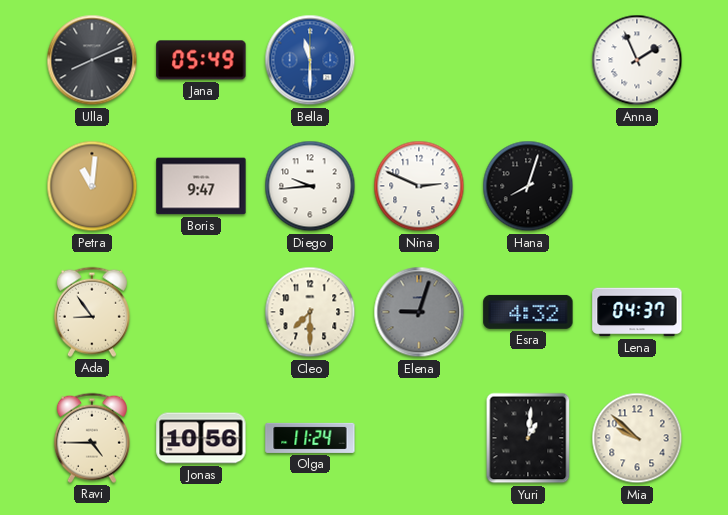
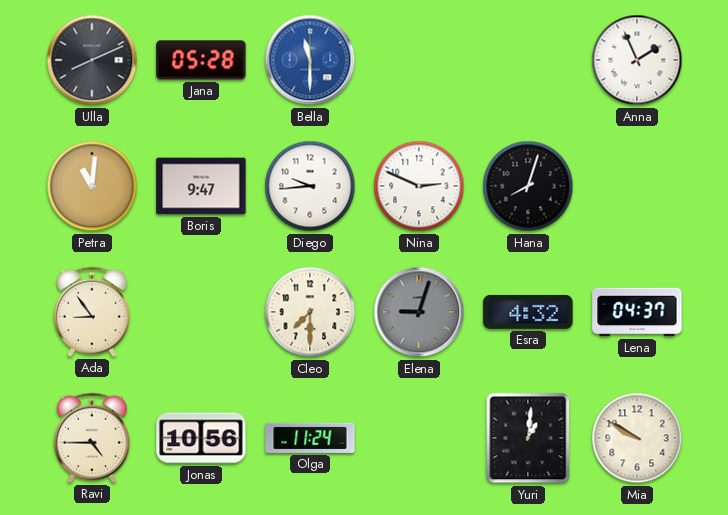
Jana: 05:49 -> 05:28
Mia: 9:52 -> 9:50
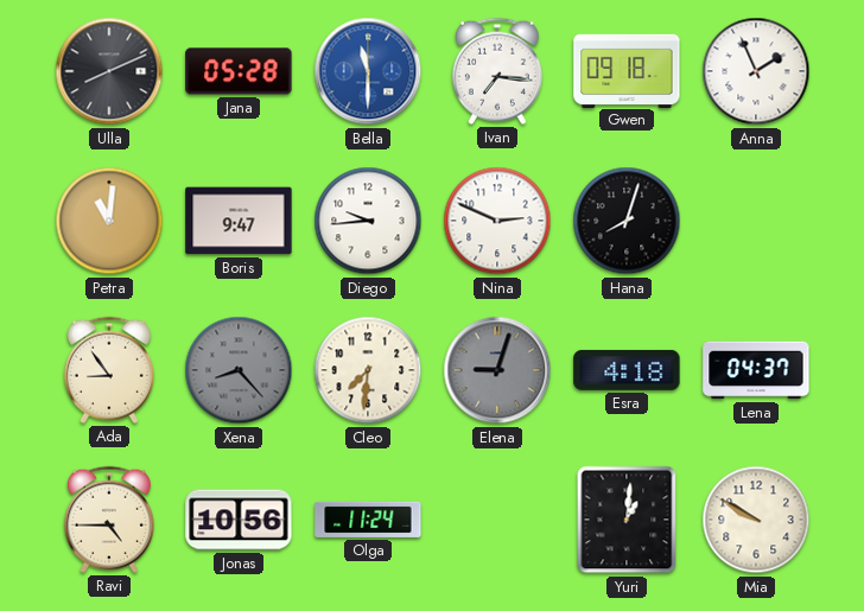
Ivan: none -> 7:16
Gwen: none -> 09:18
Xena: none -> 8:23
Cleo: 7:30 -> 7:31
Esra: 4:32 -> 4:18
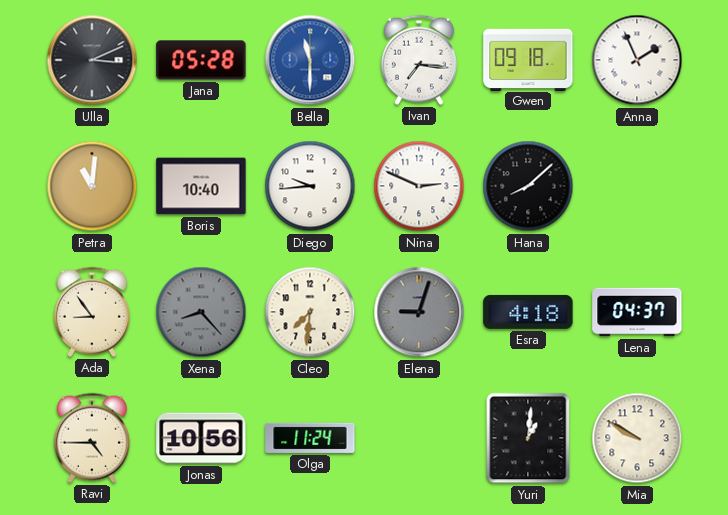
Ulla: 8:11 -> 3:11
Boris: 9:47 -> 10:40
Hana: 8:03 -> 8:08
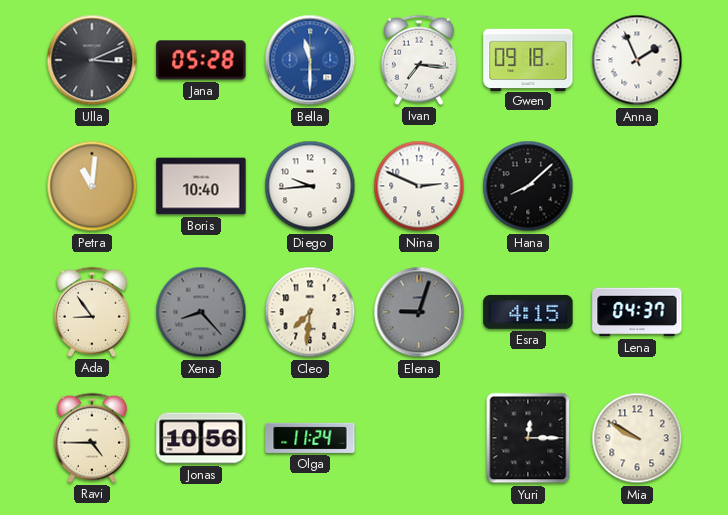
Esra: 4:18 -> 4:15
Yuri: 1:01 -> 12:15
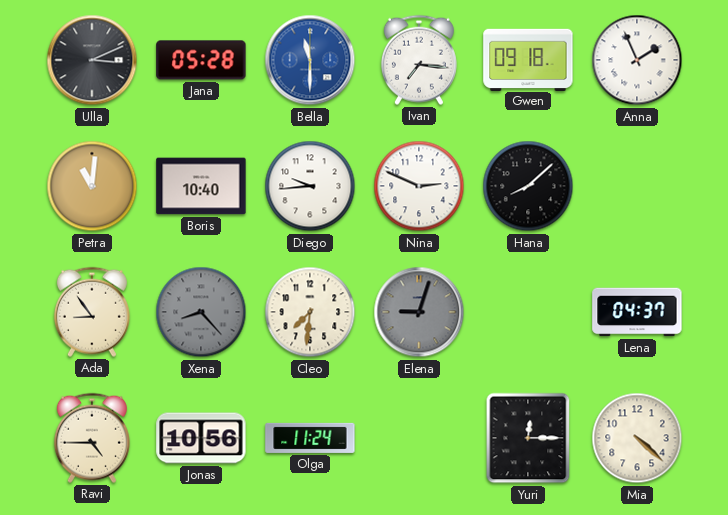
Esra: 4:15 -> none
Mia: 9:50 -> 4:22
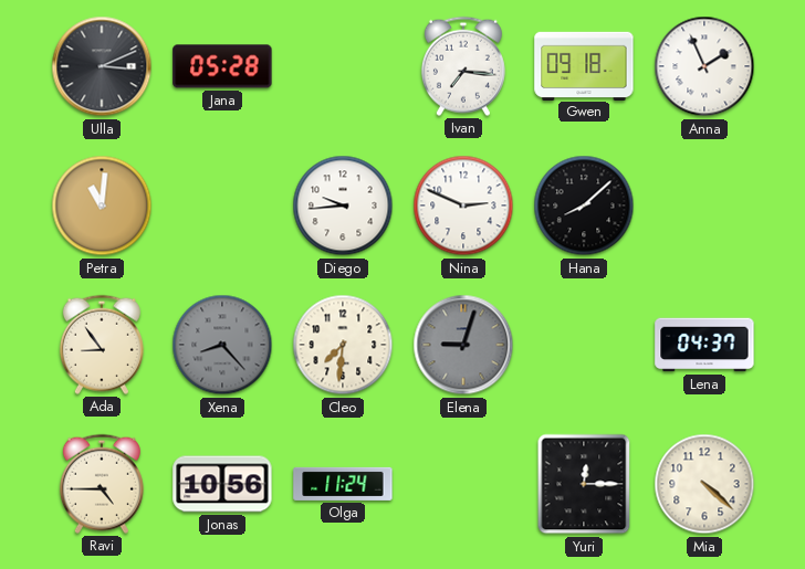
Bella: 11:30 -> none
Boris: 10:40 -> none
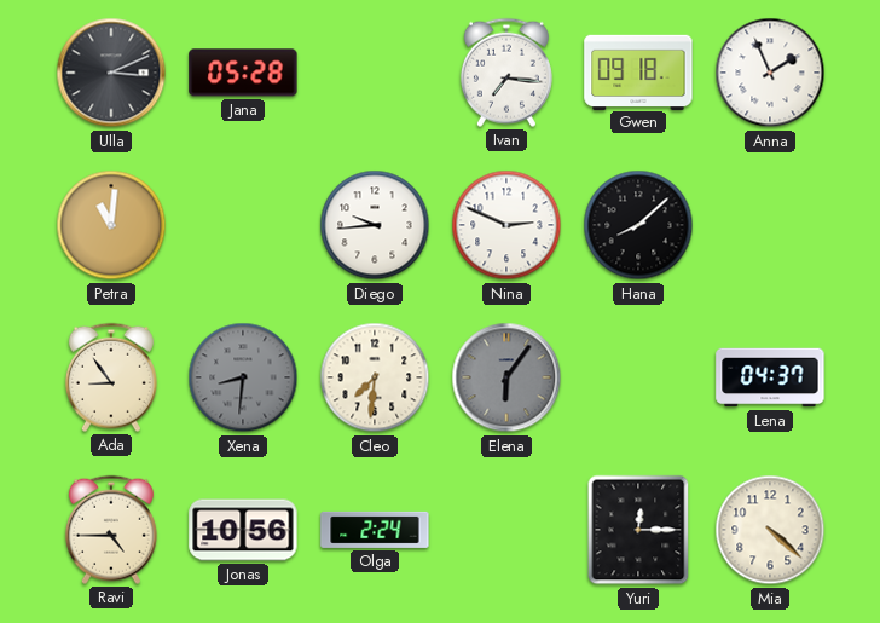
Xena: 8:23 -> 8:31
Elena: 9:03 -> 6:06
Olga: 11:24 -> 2:24
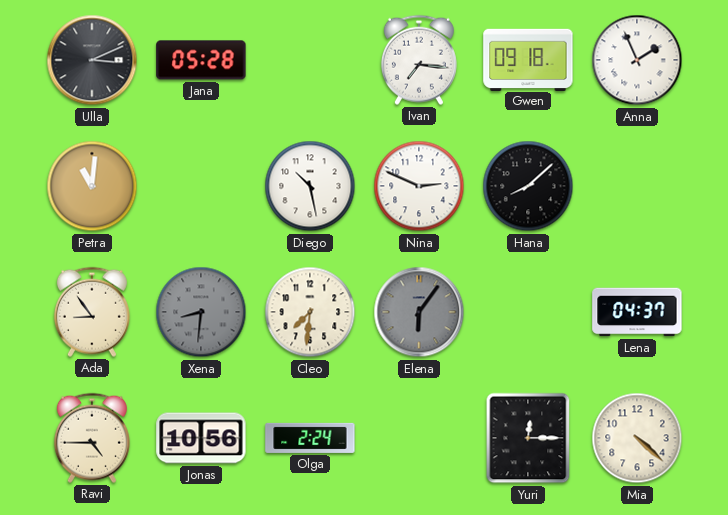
Diego: 9:44 -> 10:28
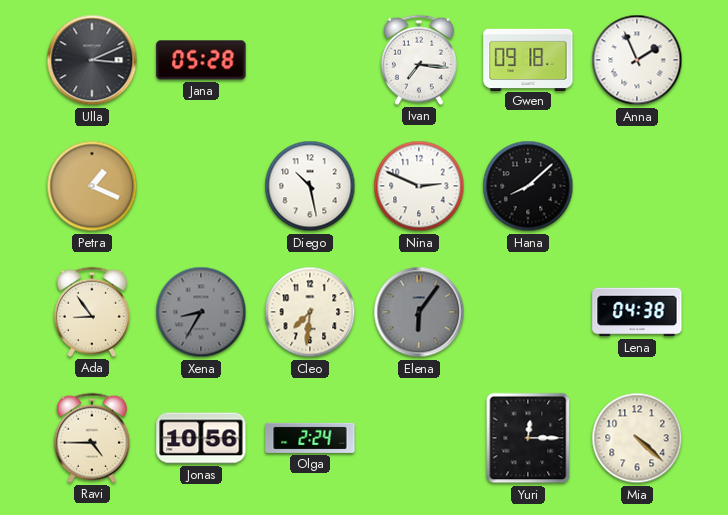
Petra: 11:01 -> 1:19
Xena: 8:31 -> 8:35
Lena: 04:37 -> 04:38
